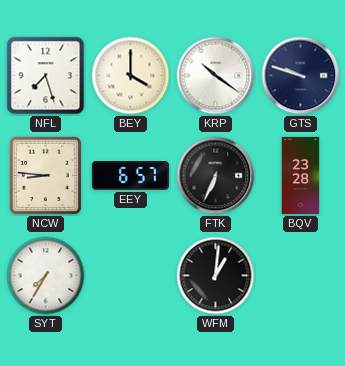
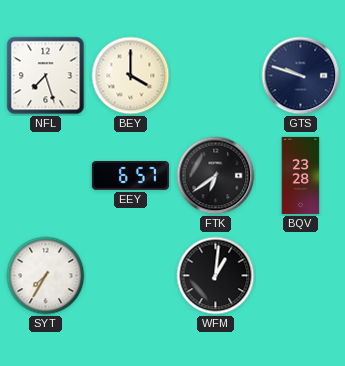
KRP: 10:21 -> none
NCW: 8:46 -> none
FTK: 6:34 -> 6:39
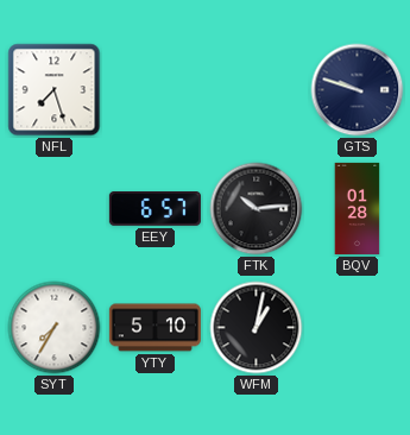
BEY: 4:00 -> none
FTK: 6:39 -> 10:14
BQV: 23:28 -> 01:28
YTY: none -> 5:10
WFM: 1:01 -> 1:02
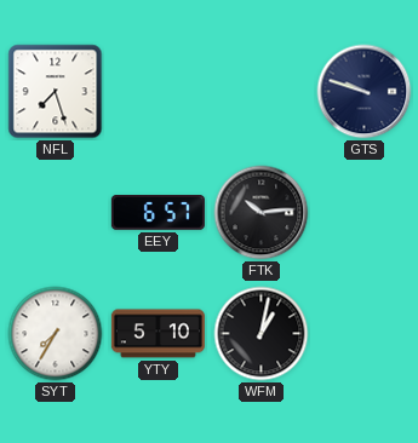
BQV: 01:28 -> none
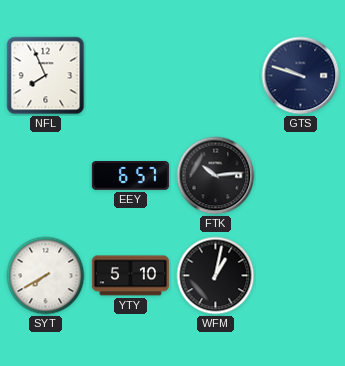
NFL: 7:27 -> 7:56
SYT: 7:35 -> 7:40
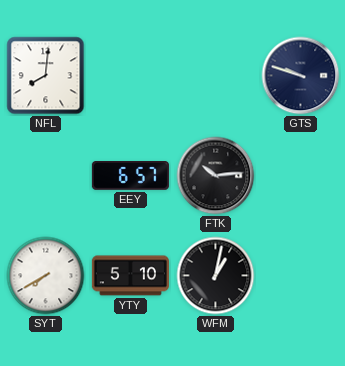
NFL: 7:56 -> 8:01
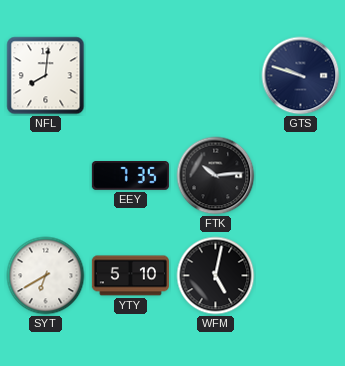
EEY: 6:57 -> 7:35
SYT: 7:40 -> 6:40
WFM: 1:02 -> 5:02
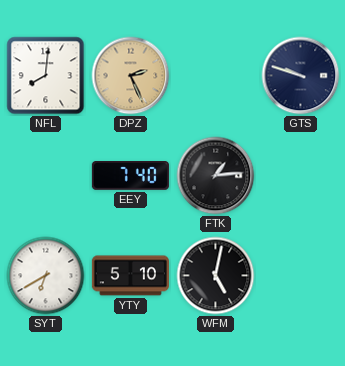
DPZ: none -> 2:26
EEY: 7:35 -> 7:40
FTK: 10:14 -> 1:14
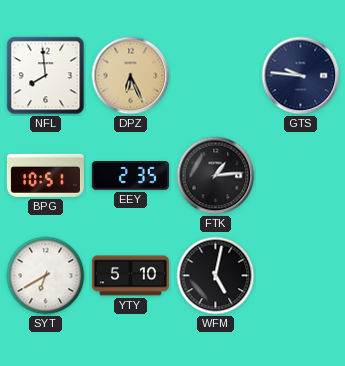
NFL: 8:01 -> 7:59
DPZ: 2:26 -> 6:26
GTS: 9:48 -> 9:46
BPG: none -> 10:51
EEY: 7:40 -> 2:35
